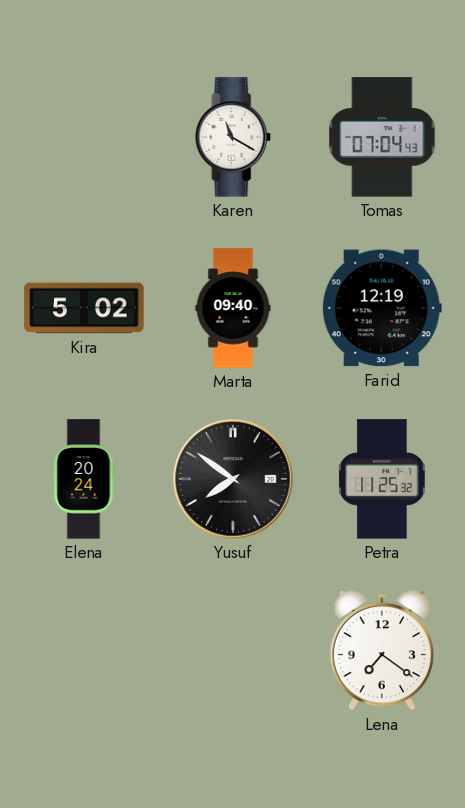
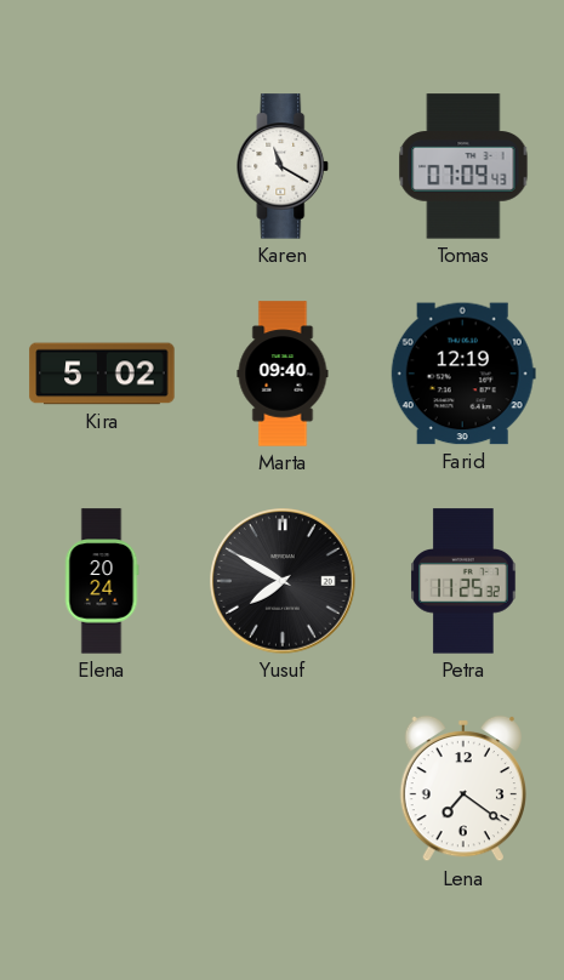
Tomas: 07:04 -> 07:09
Yusuf: 7:51 -> 7:50
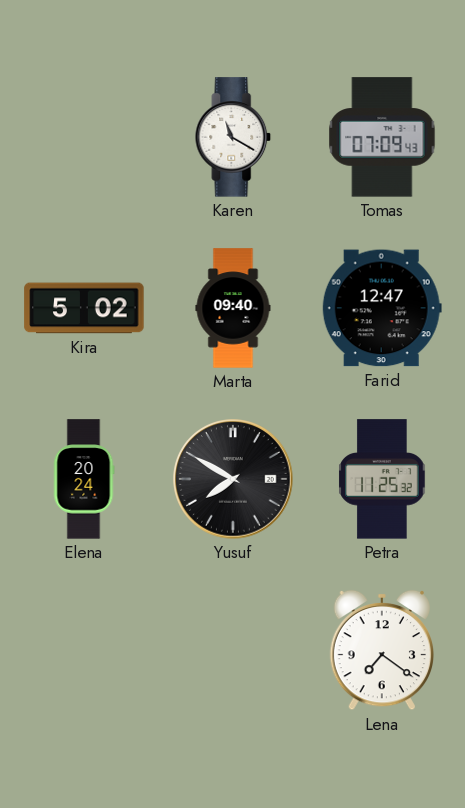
Farid: 12:19 -> 12:47
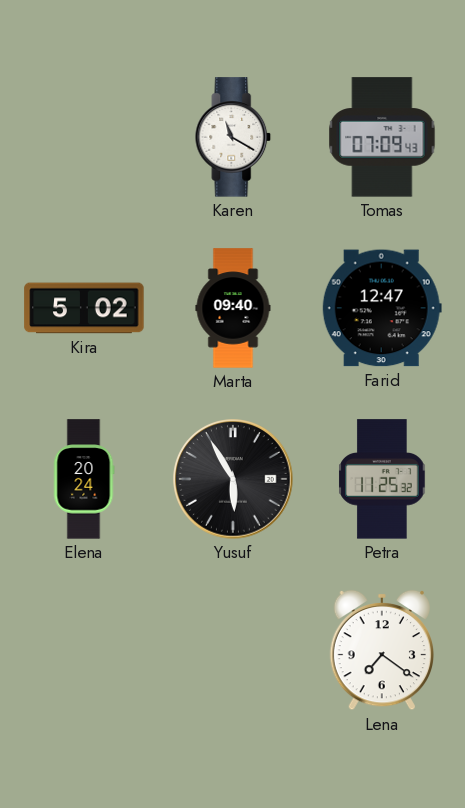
Yusuf: 7:50 -> 5:55
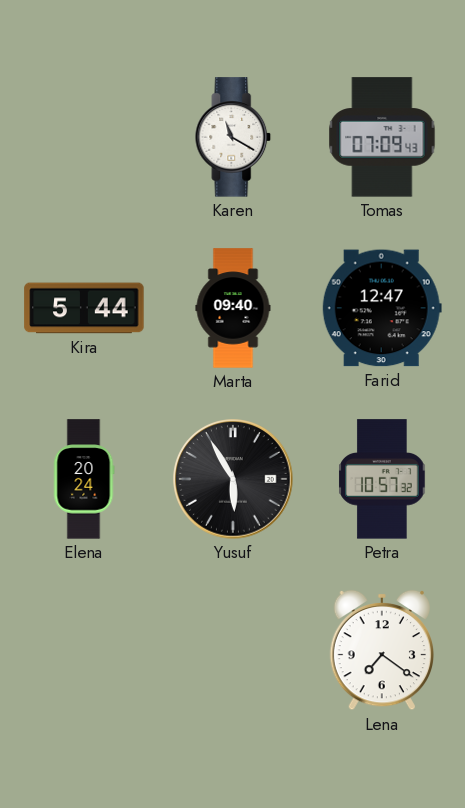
Kira: 5:02 -> 5:44
Petra: 11:25 -> 10:57
